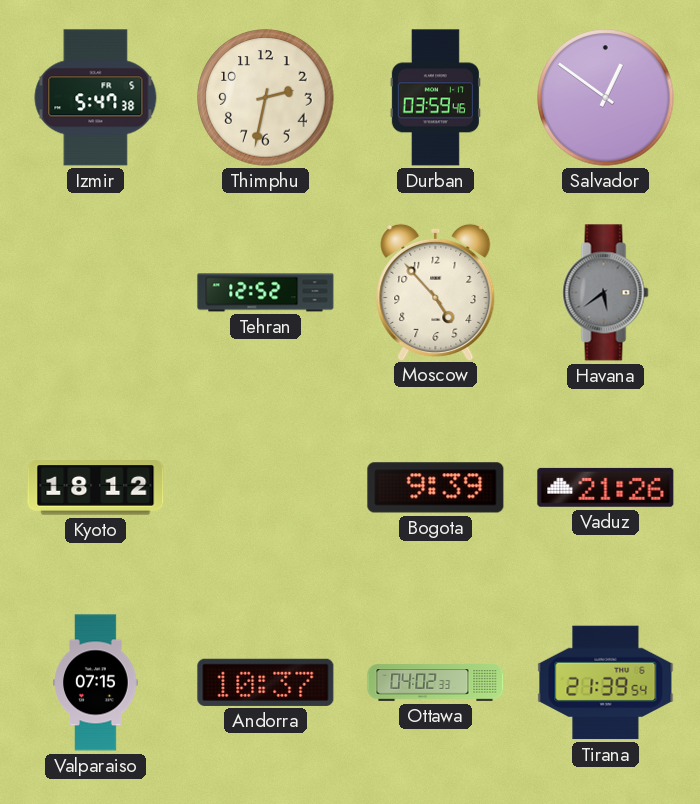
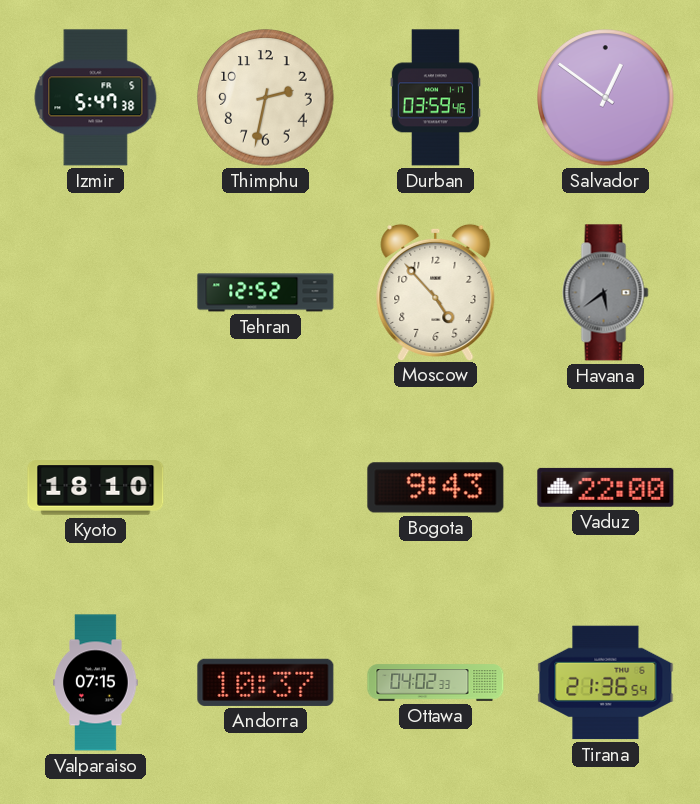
Kyoto: 18:12 -> 18:10
Bogota: 9:39 -> 9:43
Vaduz: 21:26 -> 22:00
Tirana: 21:39 -> 21:36
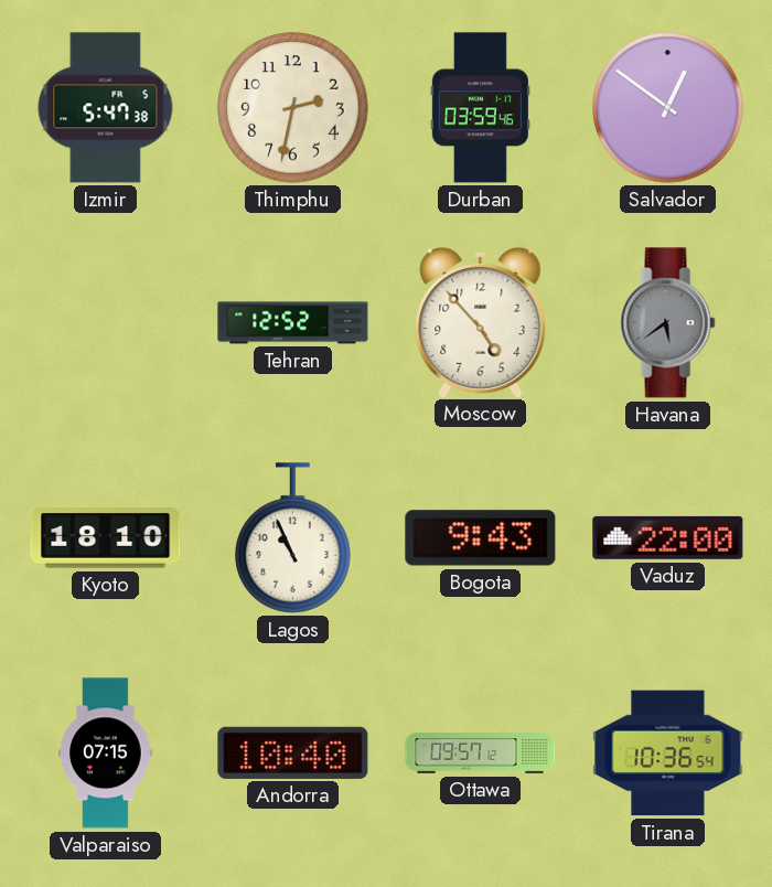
Lagos: none -> 10:56
Andorra: 10:37 -> 10:40
Ottawa: 04:02 -> 09:57
Tirana: 21:36 -> 10:36
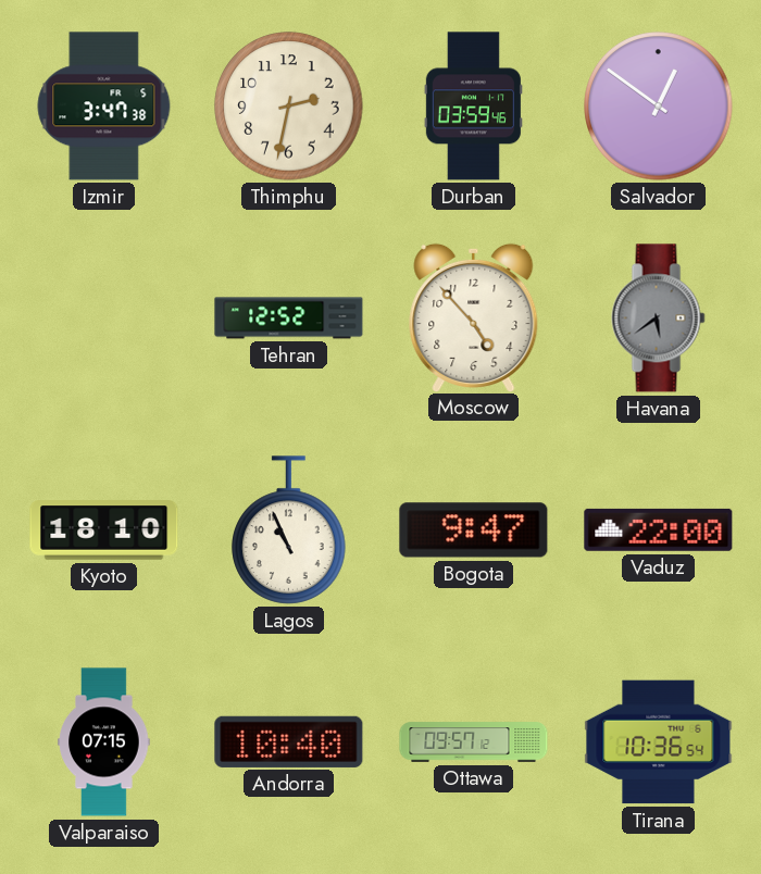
Izmir: 5:47 -> 3:47
Bogota: 9:43 -> 9:47
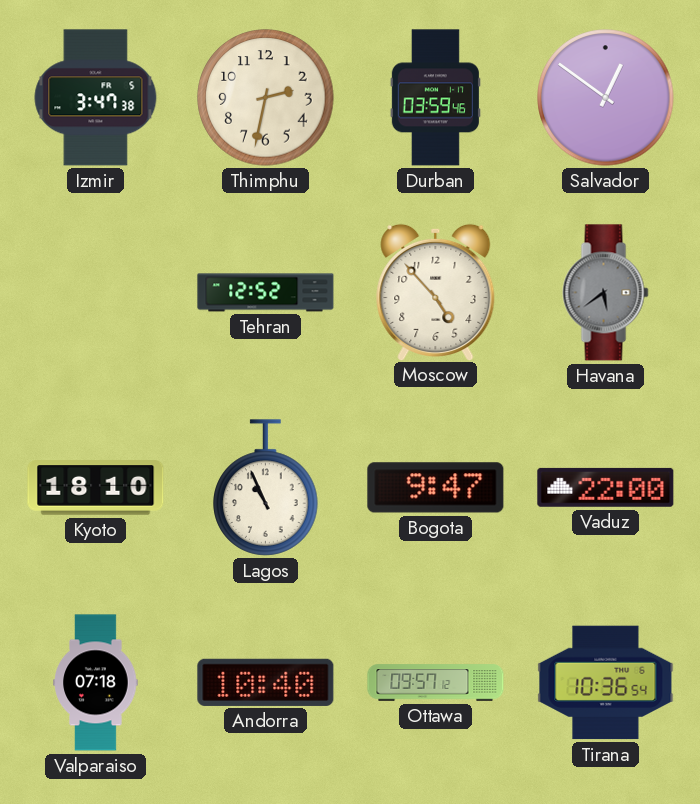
Valparaiso: 07:15 -> 07:18
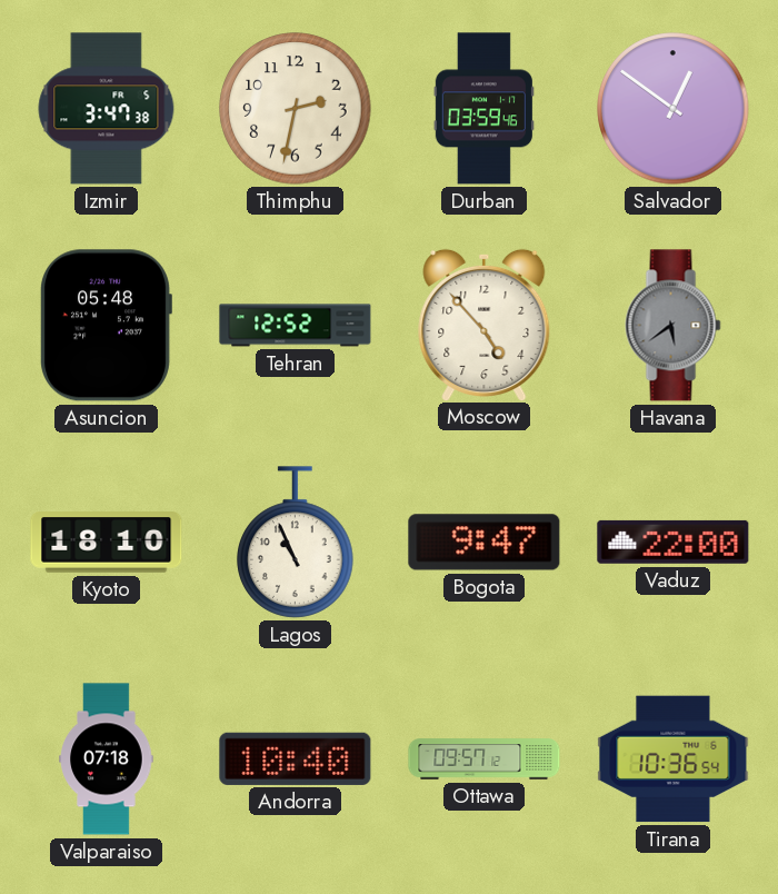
Asuncion: none -> 05:48
